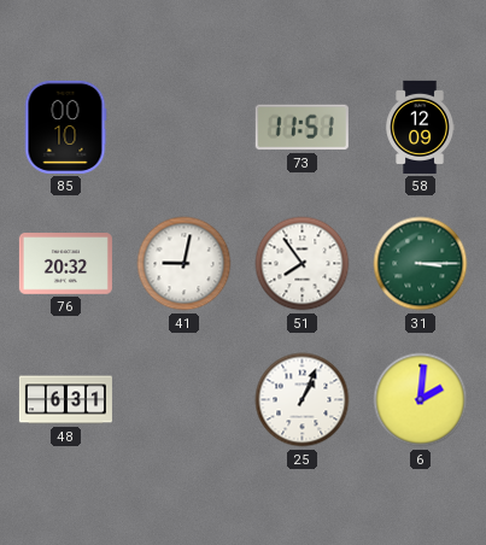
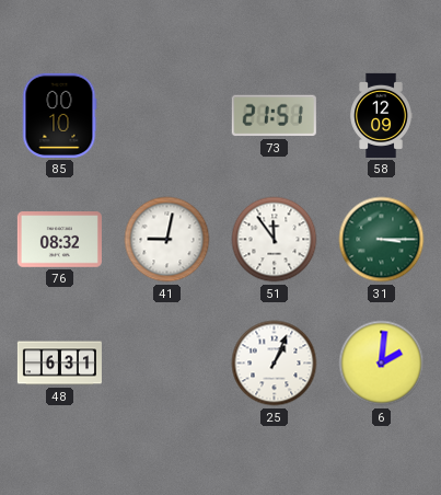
73: 11:51 -> 21:51
76: 20:32 -> 08:32
51: 7:54 -> 11:54
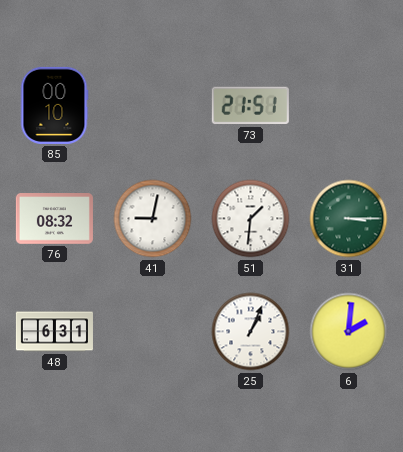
58: 12:09 -> none
51: 11:54 -> 1:31
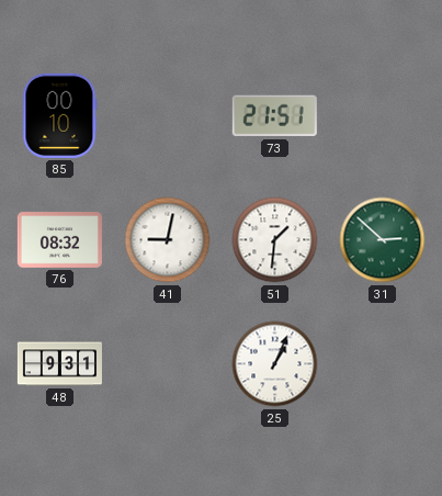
31: 3:15 -> 2:52
48: 6:31 -> 9:31
6: 2:01 -> none
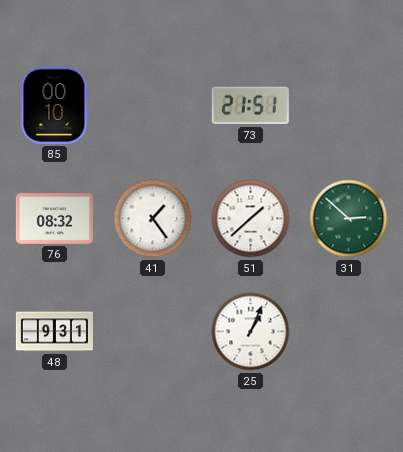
41: 9:02 -> 1:24
51: 1:31 -> 1:38
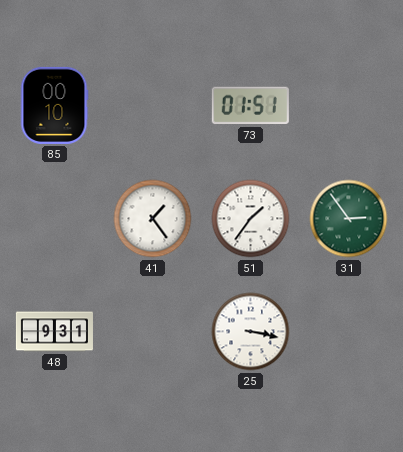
73: 21:51 -> 01:51
76: 08:32 -> none
51: 1:38 -> 1:36
31: 2:52 -> 2:54
25: 1:04 -> 3:17
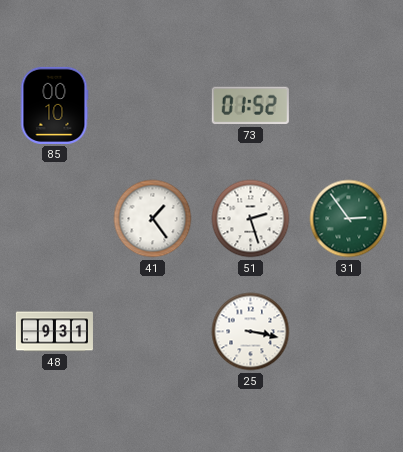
73: 01:51 -> 01:52
51: 1:36 -> 2:27
